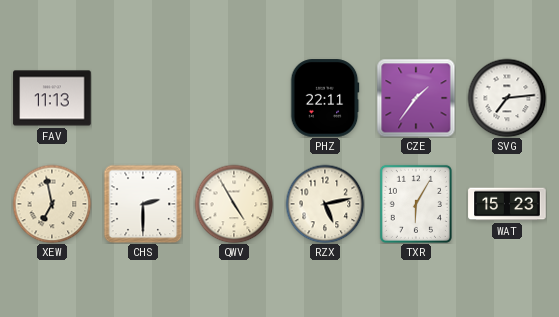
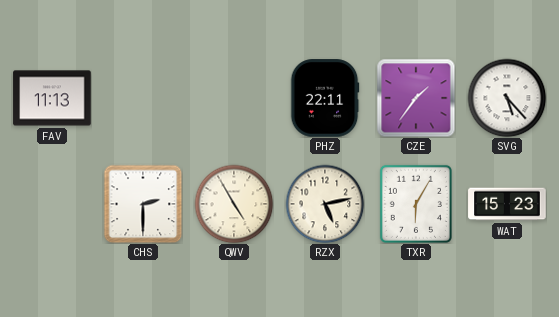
SVG: 7:14 -> 5:23
XEW: 6:58 -> none
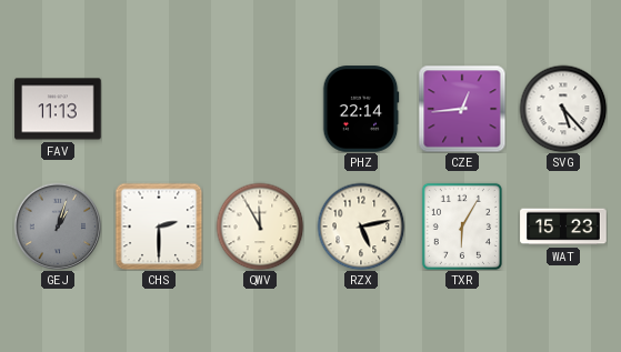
PHZ: 22:11 -> 22:14
CZE: 1:36 -> 12:44
GEJ: none -> 1:03
QWV: 4:55 -> 11:55
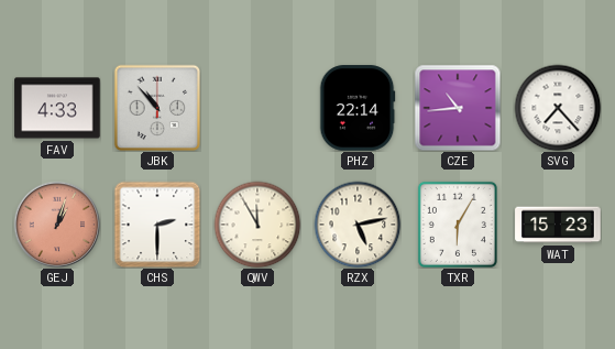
FAV: 11:13 -> 4:33
JBK: none -> 10:53
CZE: 12:44 -> 10:44
SVG: 5:23 -> 7:23
GEJ dial: grey -> salmon
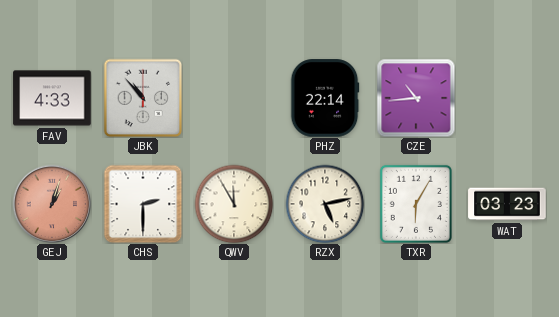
SVG: 7:23 -> none
WAT: 15:23 -> 03:23
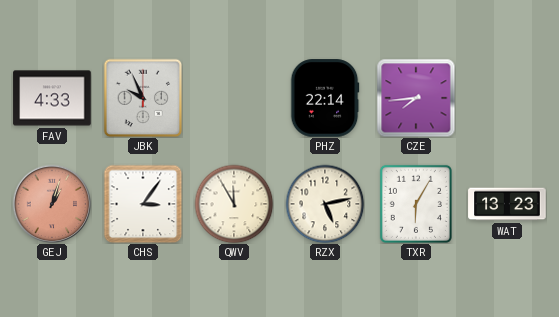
JBK: 10:53 -> 9:56
CZE: 10:44 -> 7:44
CHS: 2:30 -> 3:06
WAT: 03:23 -> 13:23
